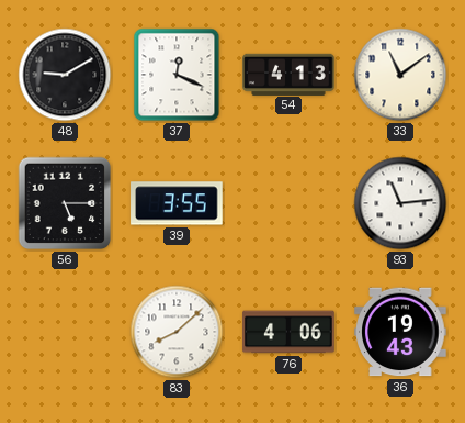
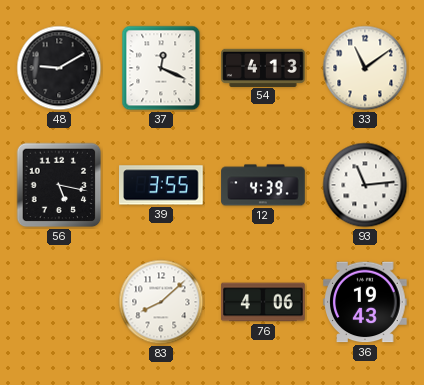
56: 5:15 -> 5:17
12: none -> 4:39
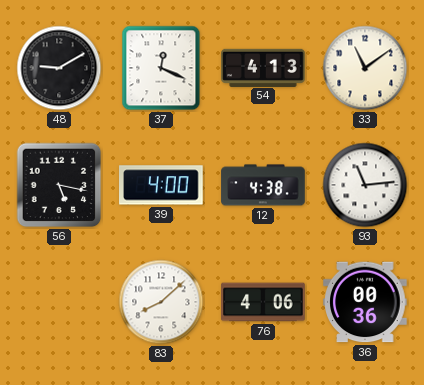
39: 3:55 -> 4:00
12: 4:39 -> 4:38
36: 19:43 -> 00:36
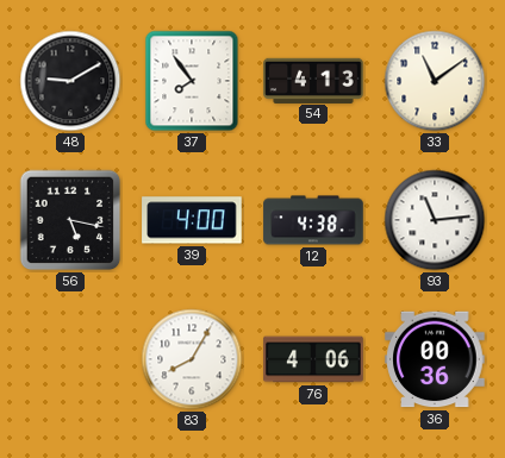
37: 12:19 -> 7:54
83: 8:08 -> 8:05
